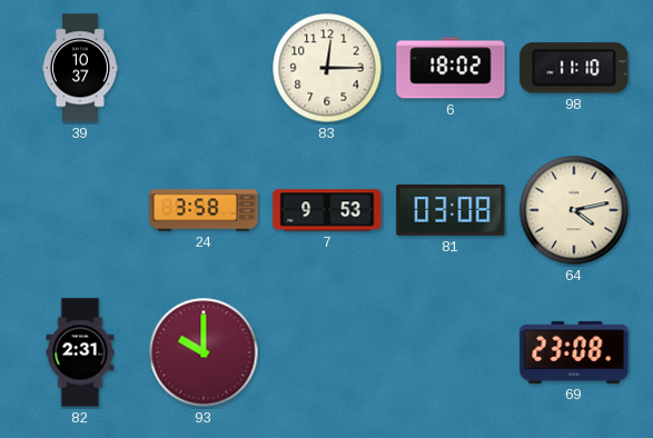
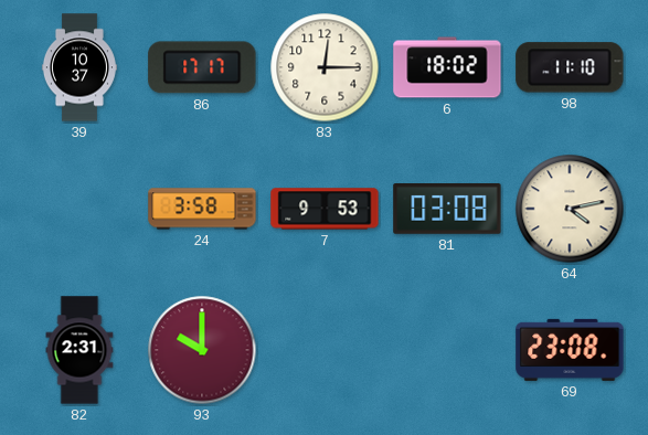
86: none -> 17:17
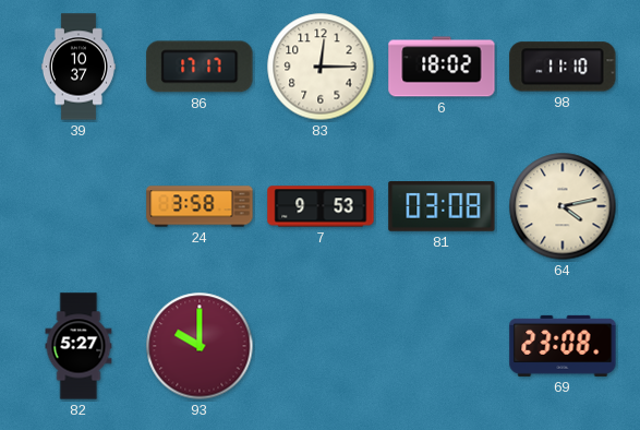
82: 2:31 -> 5:27
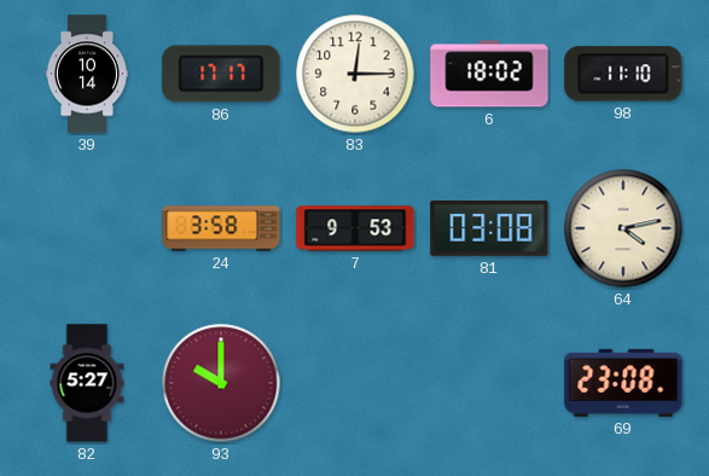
39: 10:37 -> 10:14
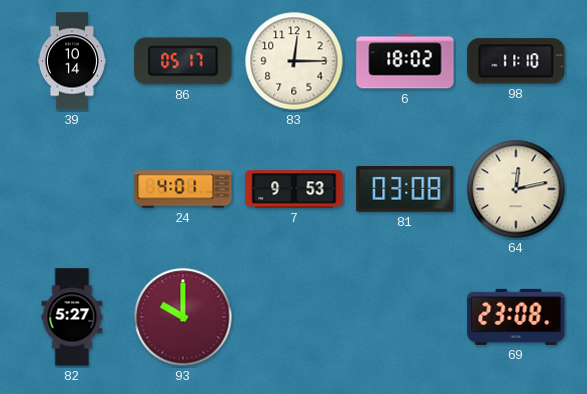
86: 17:17 -> 05:17
24: 3:58 -> 4:01
64: 4:13 -> 12:13
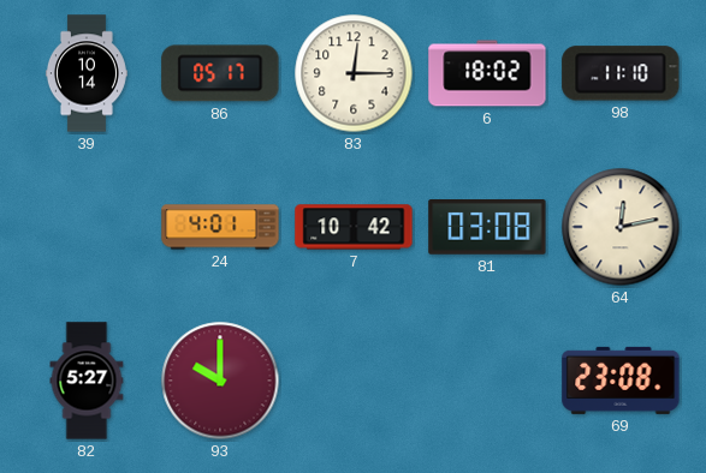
7: 9:53 -> 10:42
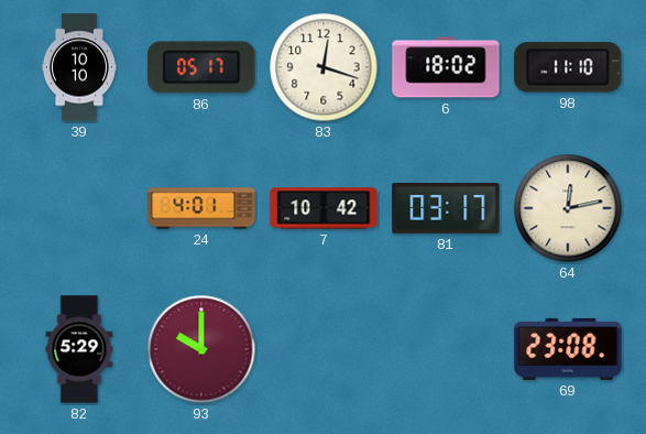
39: 10:14 -> 10:10
83: 12:15 -> 12:18
81: 03:08 -> 03:17
82: 5:27 -> 5:29
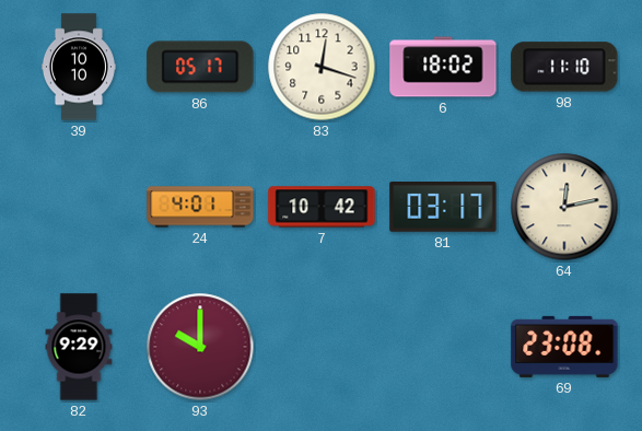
82: 5:29 -> 9:29
